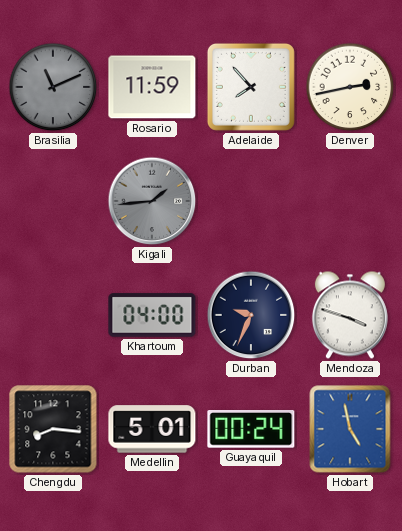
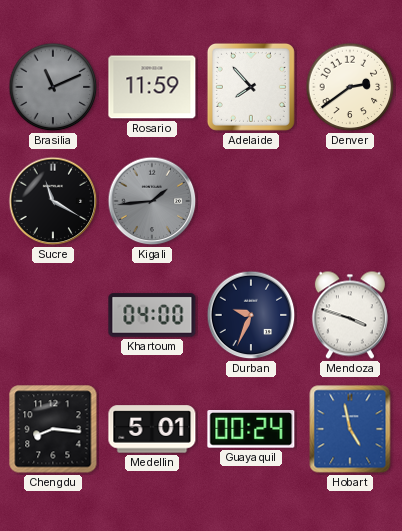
Denver: 2:43 -> 2:39
Sucre: none -> 11:20
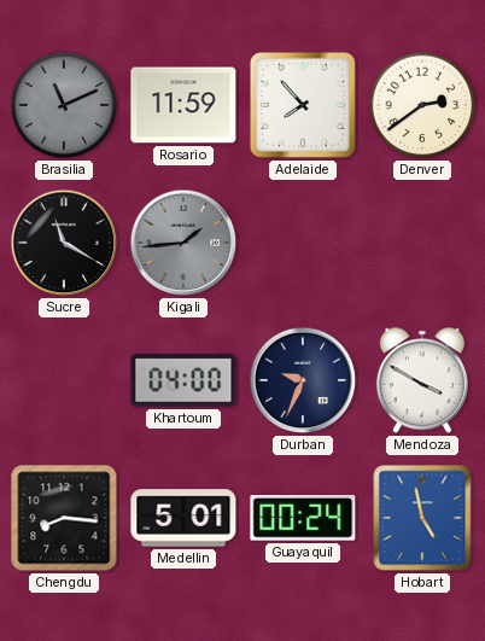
Mendoza: 3:48 -> 3:50
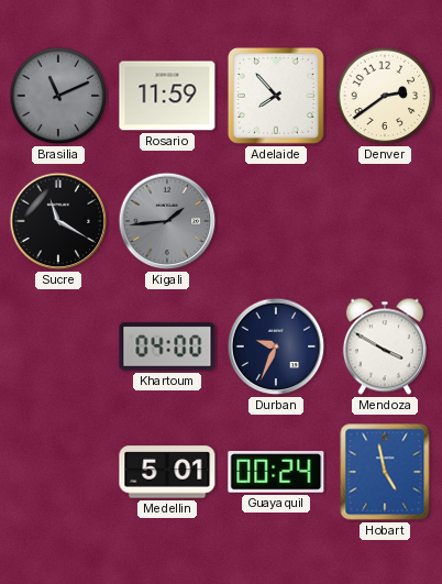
Chengdu: 8:16 -> none
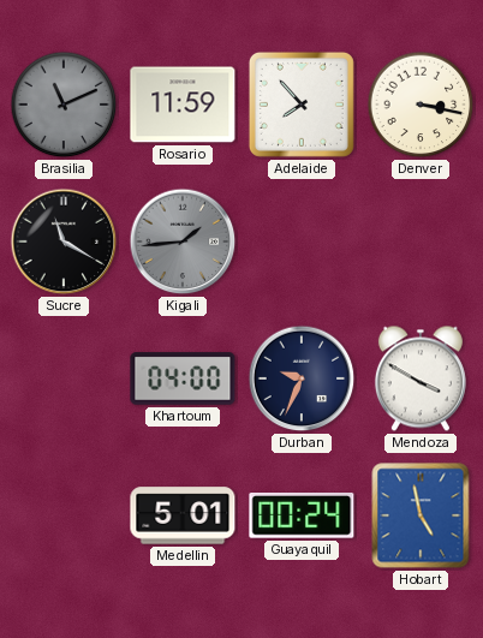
Denver: 2:39 -> 3:17
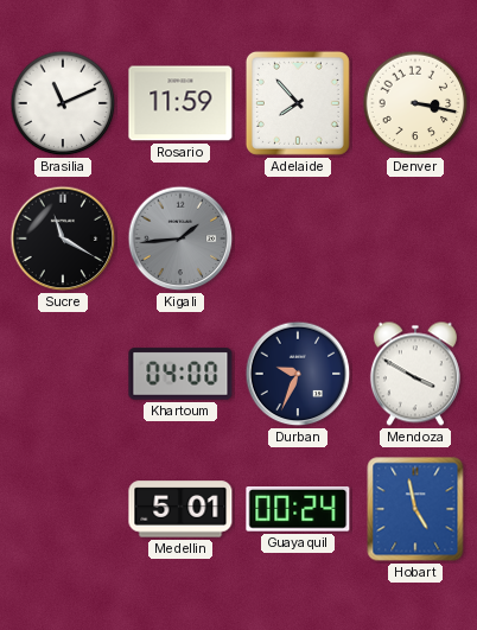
Brasilia dial: grey -> white
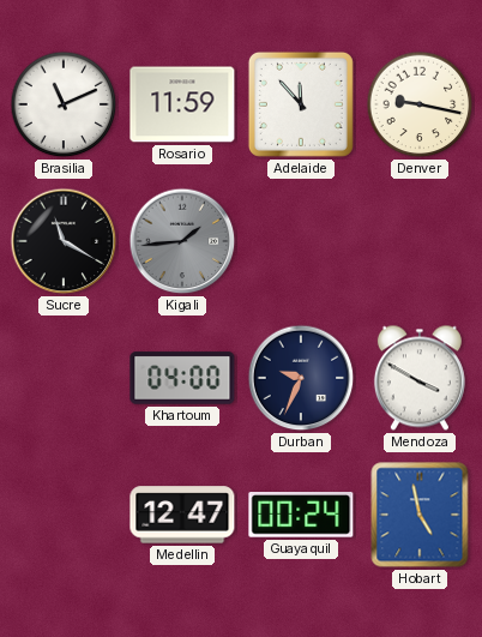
Adelaide: 7:53 -> 11:53
Denver: 3:17 -> 9:17
Medellin: 5:01 -> 12:47
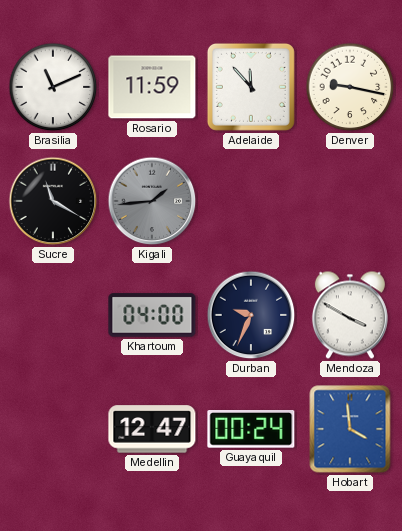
Hobart: 4:58 -> 3:59
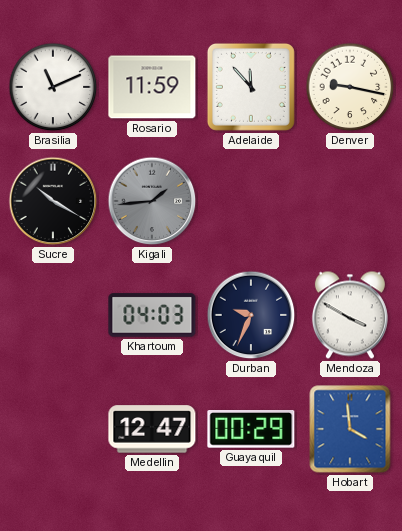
Sucre: 11:20 -> 10:20
Khartoum: 04:00 -> 04:03
Guayaquil: 00:24 -> 00:29
